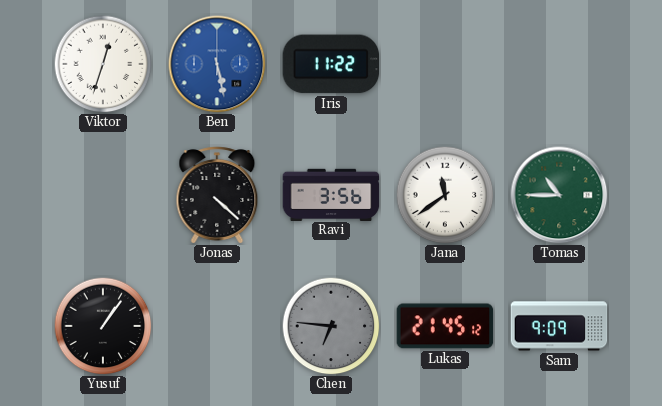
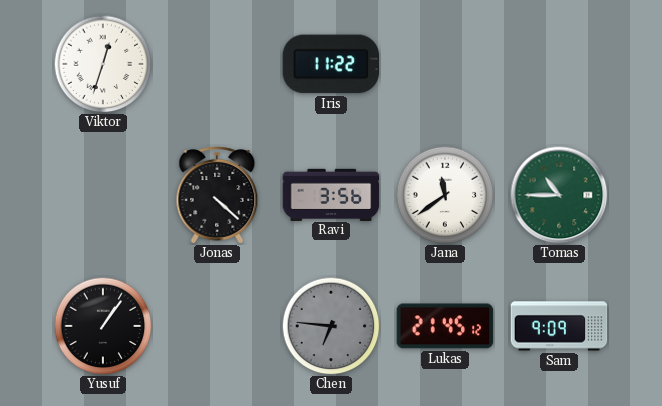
Ben: 5:28 -> none
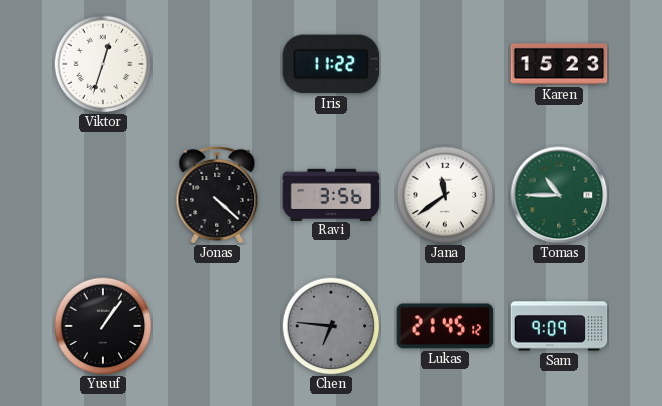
Karen: none -> 15:23
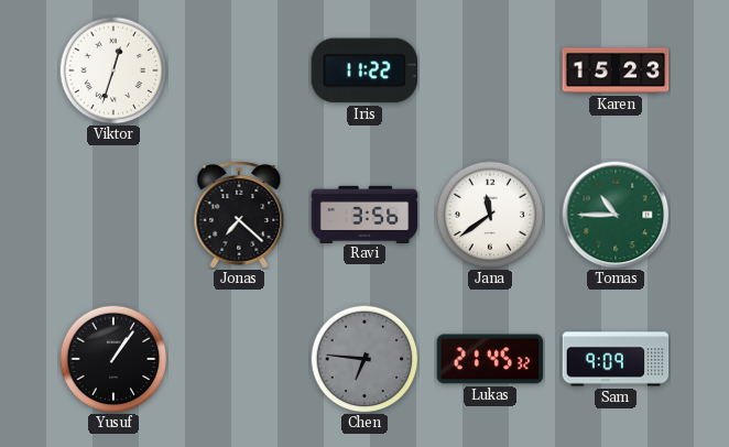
Jonas: 4:22 -> 7:22
Lukas: 21:45:12 -> 21:45:32
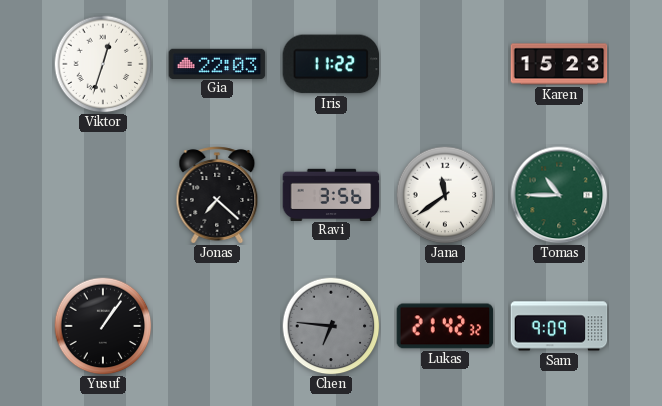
Gia: none -> 22:03
Lukas: 21:45 -> 21:42
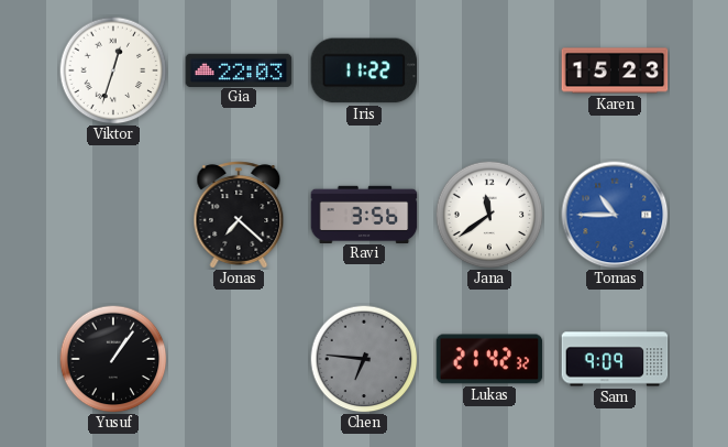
Tomas dial: green -> blue
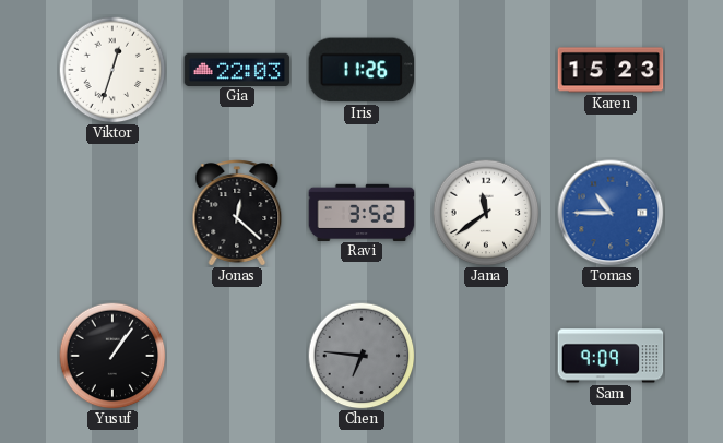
Iris: 11:22 -> 11:26
Jonas: 7:22 -> 12:22
Ravi: 3:56 -> 3:52
Lukas: 21:42 -> none
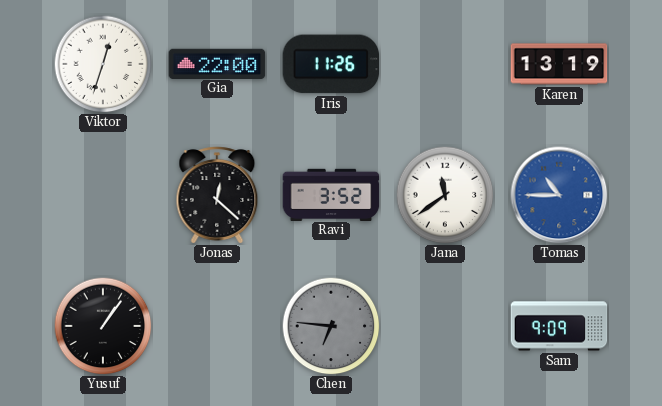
Gia: 22:03 -> 22:00
Karen: 15:23 -> 13:19
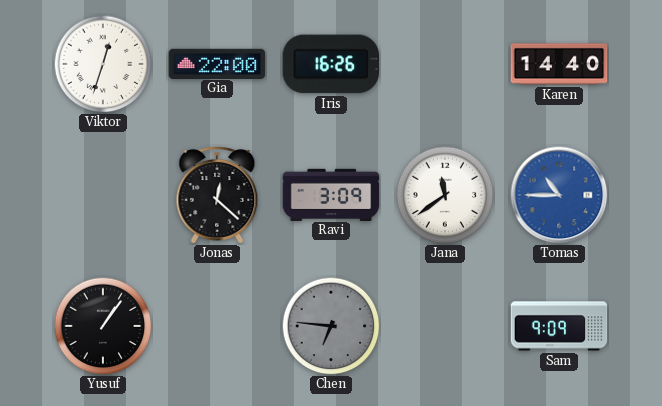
Iris: 11:26 -> 16:26
Karen: 13:19 -> 14:40
Ravi: 3:52 -> 3:09
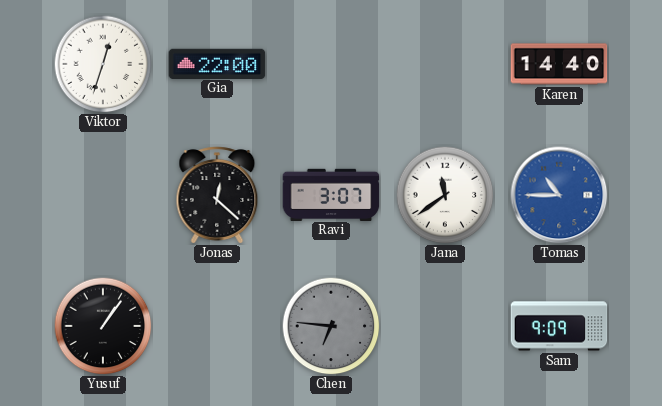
Iris: 16:26 -> none
Ravi: 3:09 -> 3:07
